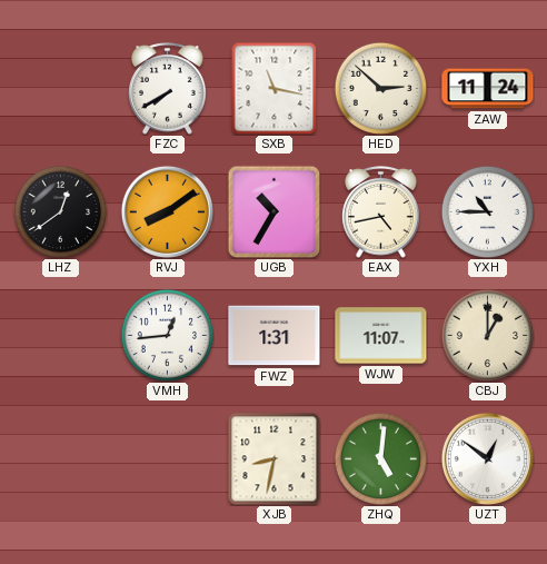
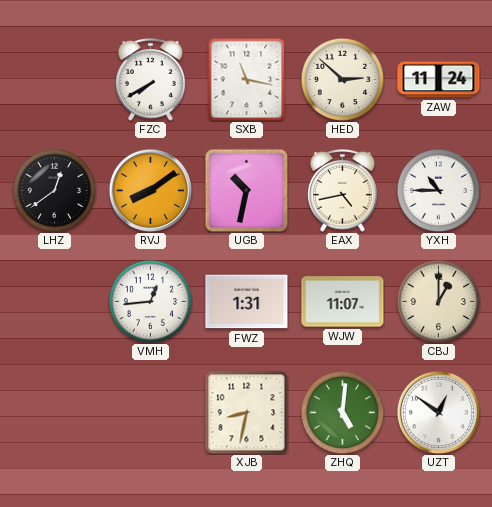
UGB: 10:35 -> 10:32
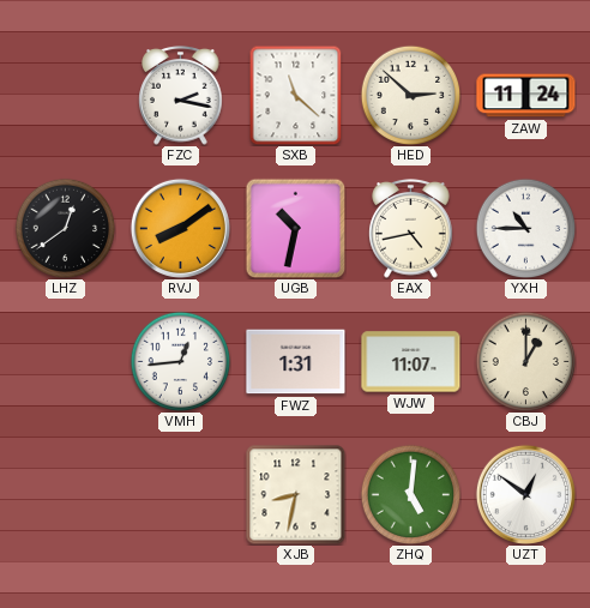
FZC: 7:40 -> 2:17
SXB: 11:17 -> 11:22
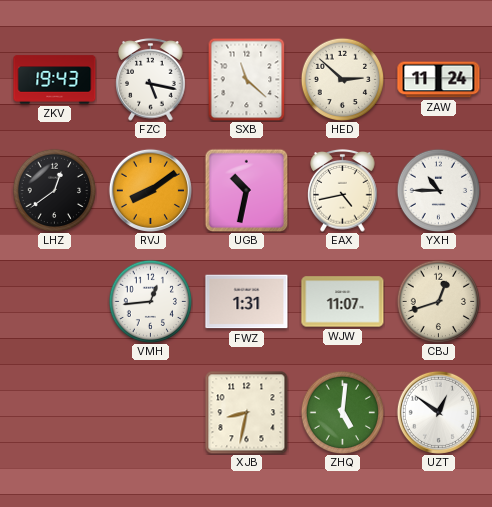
ZKV: none -> 19:43
FZC: 2:17 -> 5:17
CBJ: 1:00 -> 12:42
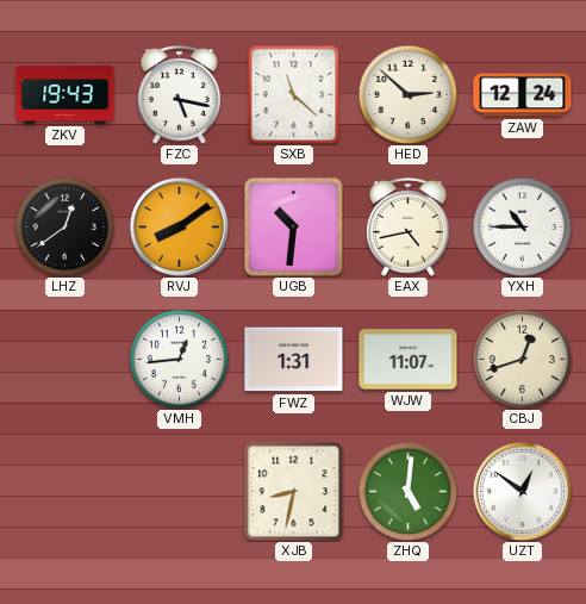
ZAW: 11:24 -> 12:24
UGB: 10:32 -> 10:31
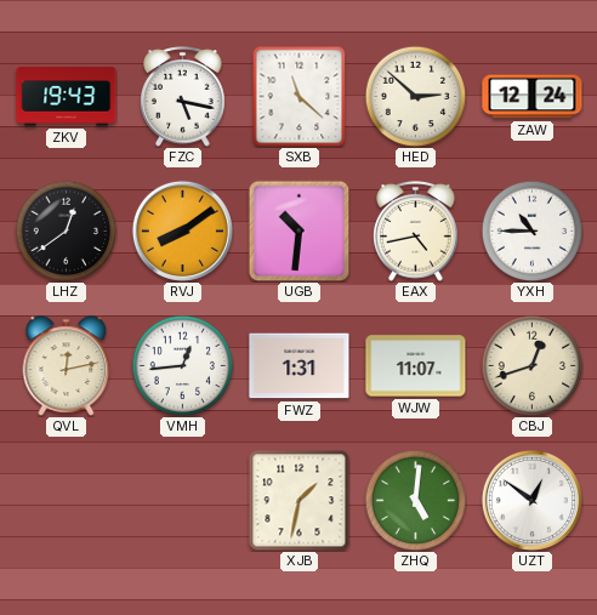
QVL: none -> 12:13
XJB: 8:32 -> 1:32
